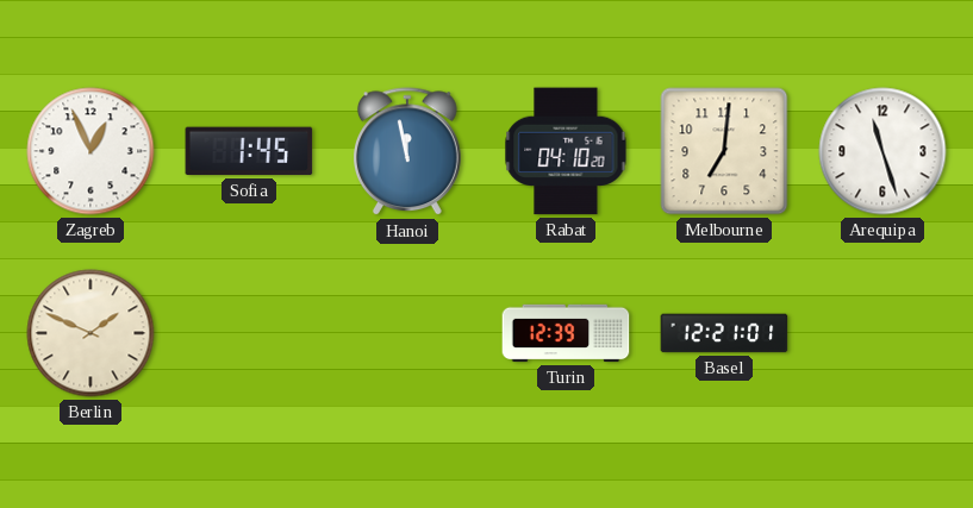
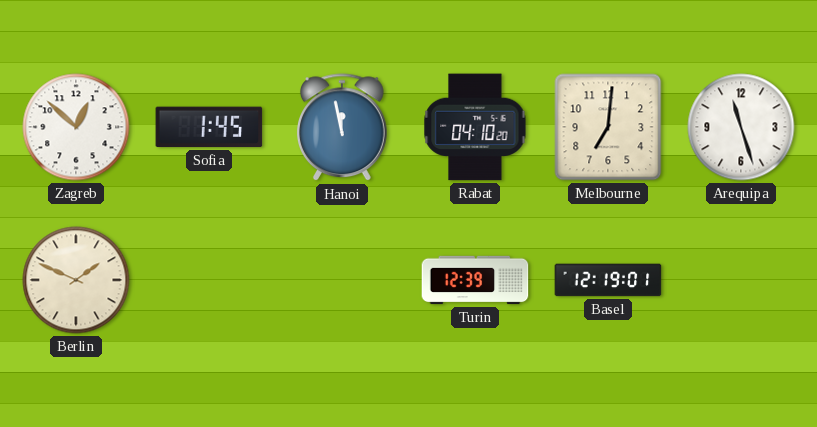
Zagreb: 12:56 -> 12:52
Basel: 12:21 -> 12:19
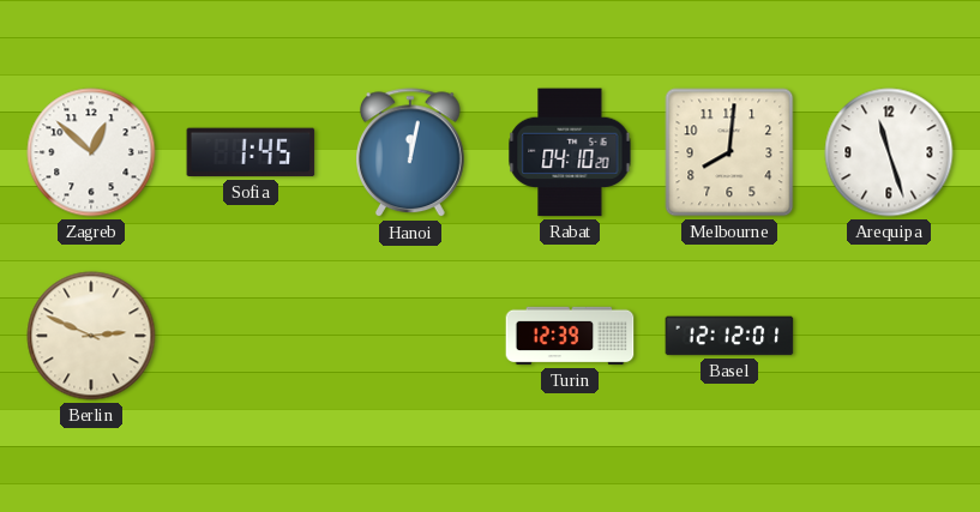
Hanoi: 11:58 -> 12:02
Melbourne: 7:01 -> 8:01
Berlin: 1:49 -> 2:49
Basel: 12:19 -> 12:12
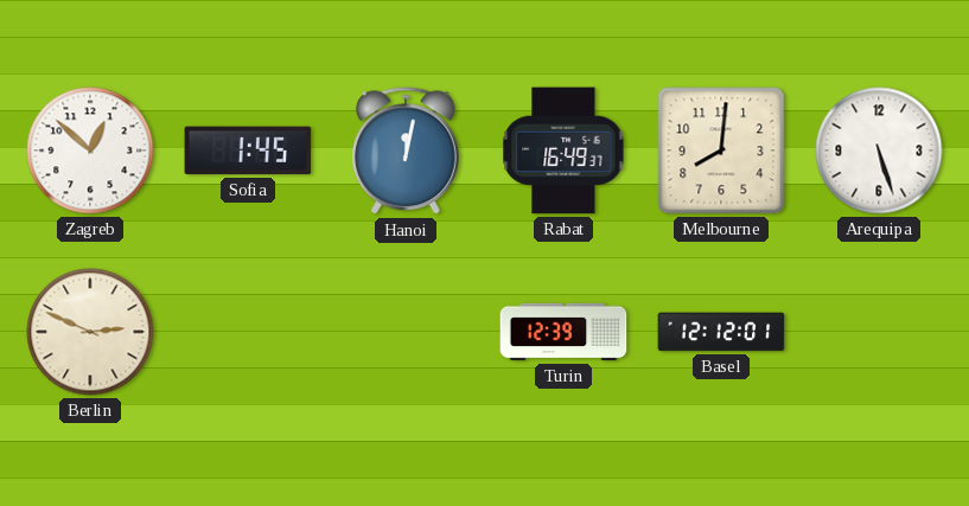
Rabat: 04:10 -> 16:49
Arequipa: 11:27 -> 5:27
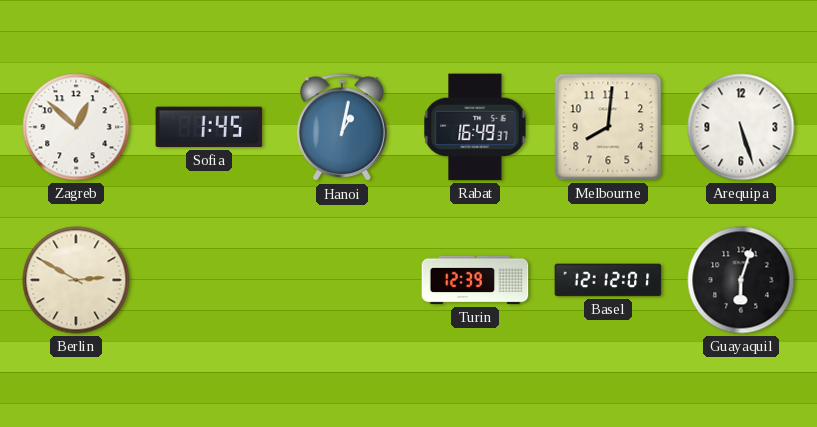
Hanoi: 12:02 -> 1:02
Berlin: 2:49 -> 2:50
Guayaquil: none -> 6:03
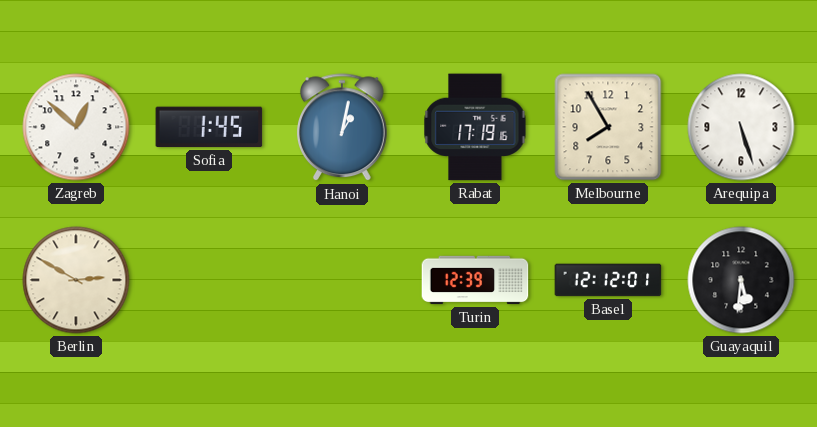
Rabat: 16:49 -> 17:19
Melbourne: 8:01 -> 7:55
Guayaquil: 6:03 -> 5:31
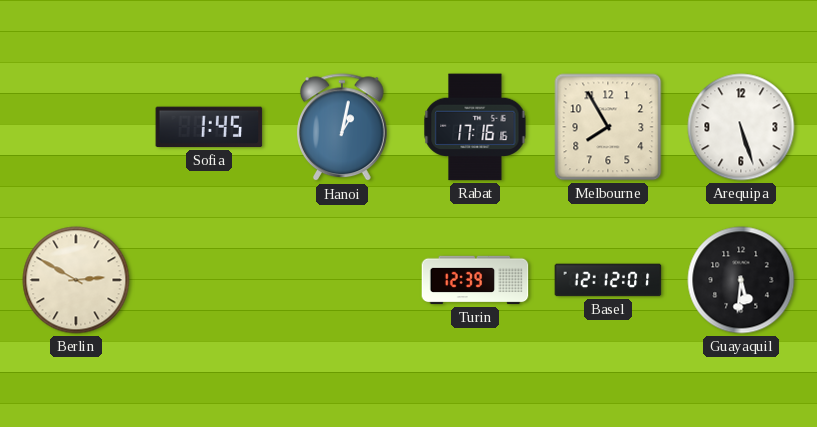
Zagreb: 12:52 -> none
Rabat: 17:19 -> 17:16
